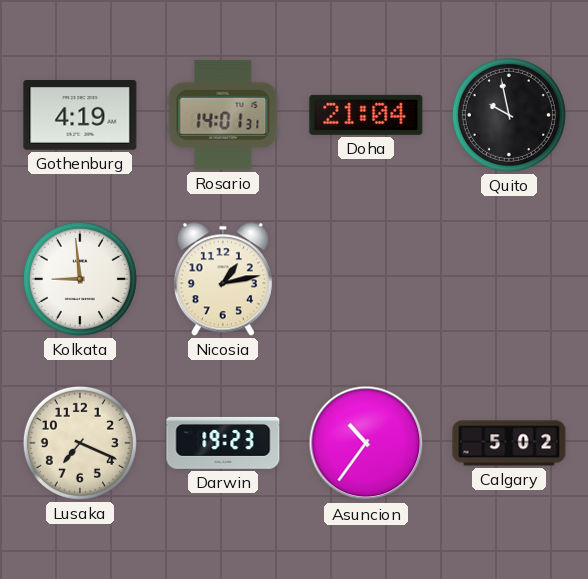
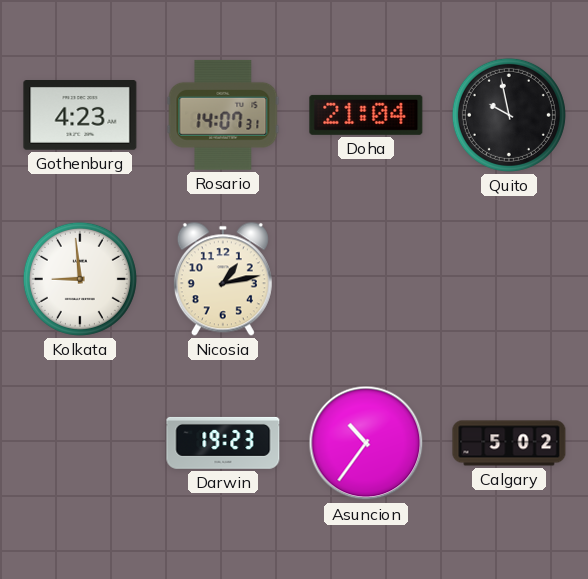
Gothenburg: 4:19 -> 4:23
Rosario: 14:01 -> 14:07
Lusaka: 7:19 -> none
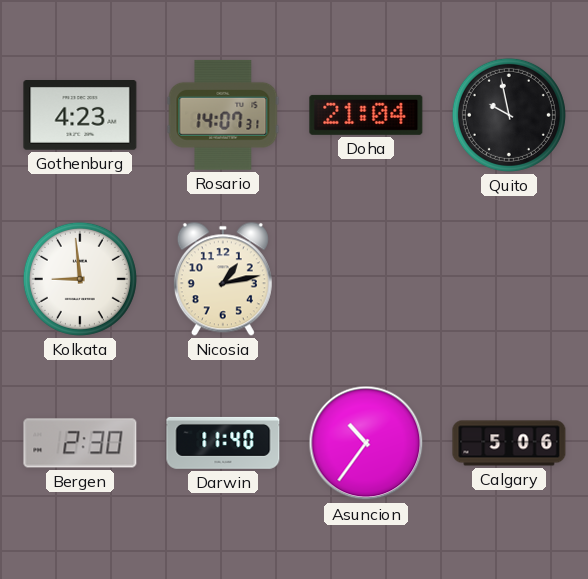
Bergen: none -> 2:30
Darwin: 19:23 -> 11:40
Calgary: 5:02 -> 5:06
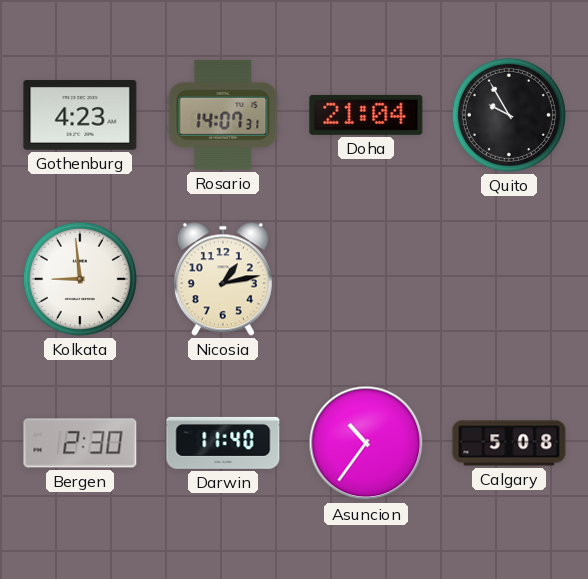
Quito: 9:58 -> 9:55
Calgary: 5:06 -> 5:08
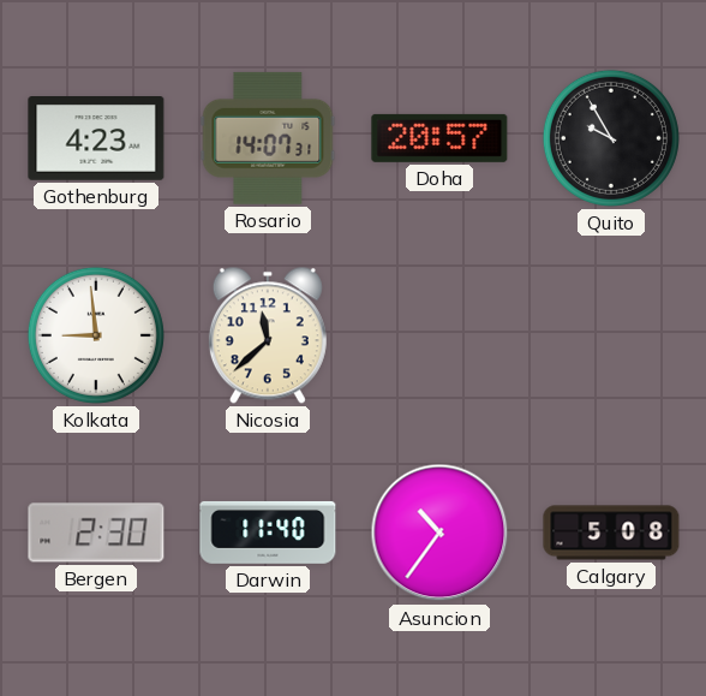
Doha: 21:04 -> 20:57
Nicosia: 1:13 -> 11:38
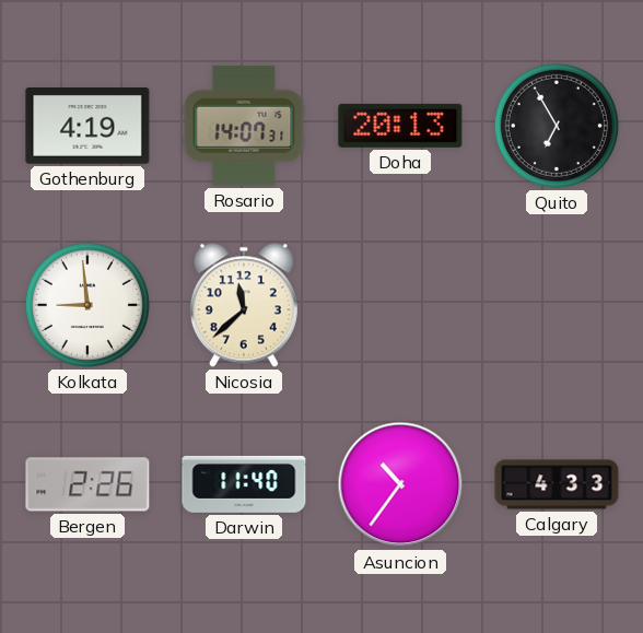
Gothenburg: 4:23 -> 4:19
Doha: 20:57 -> 20:13
Quito: 9:55 -> 6:55
Bergen: 2:30 -> 2:26
Calgary: 5:08 -> 4:33
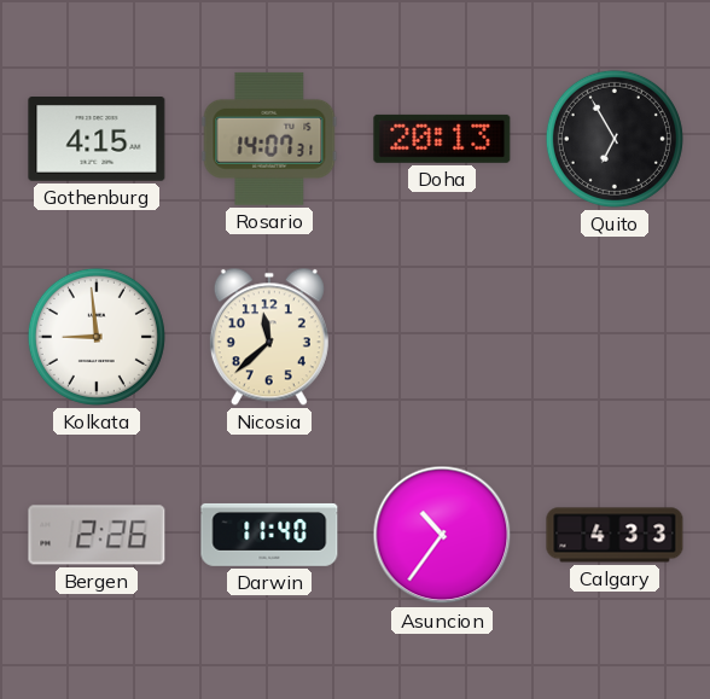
Gothenburg: 4:19 -> 4:15
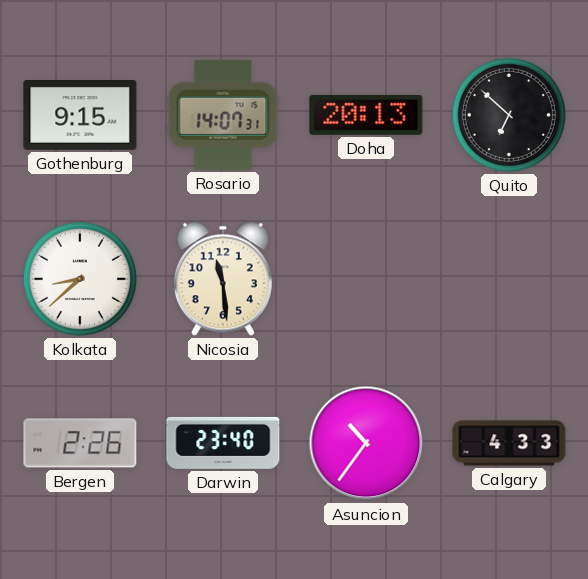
Gothenburg: 4:15 -> 9:15
Quito: 6:55 -> 6:52
Kolkata: 8:59 -> 8:38
Nicosia: 11:38 -> 11:29
Darwin: 11:40 -> 23:40
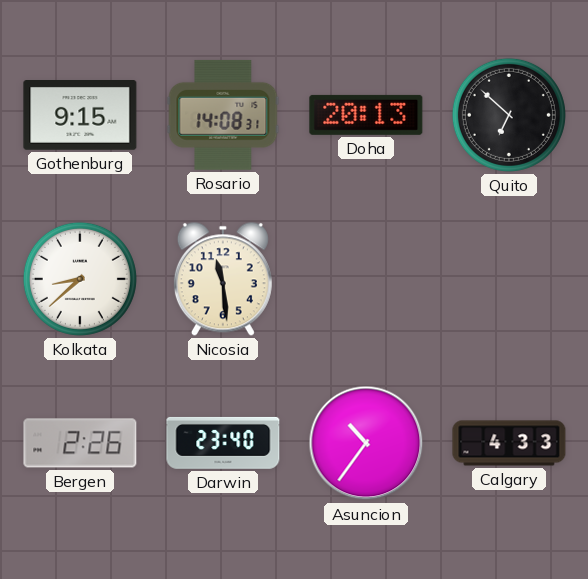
Rosario: 14:07 -> 14:08
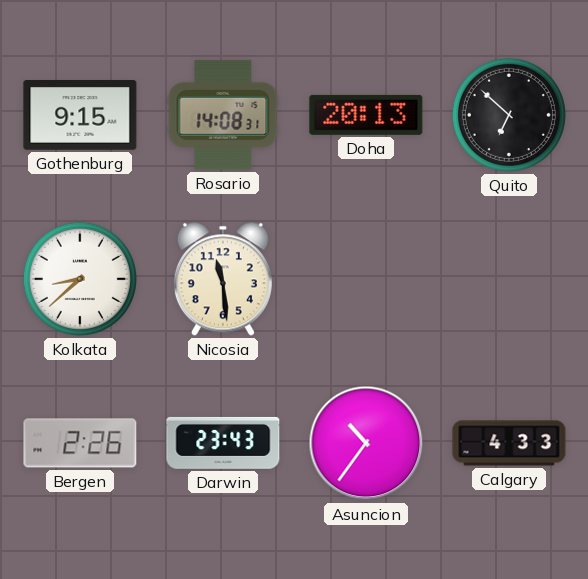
Darwin: 23:40 -> 23:43
